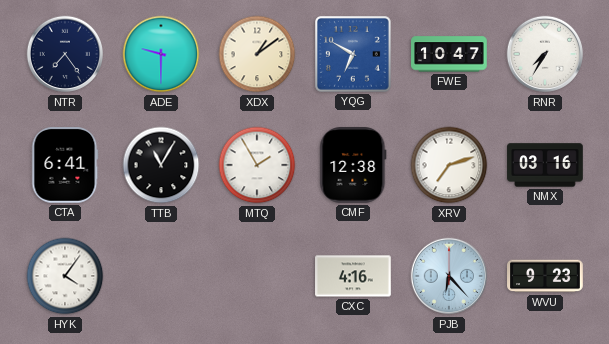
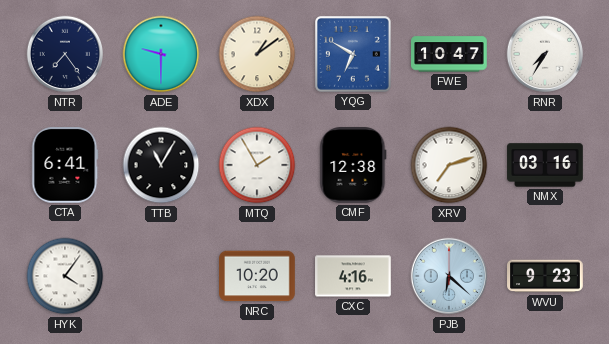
NRC: none -> 10:20
PJB: 6:23 -> 6:22
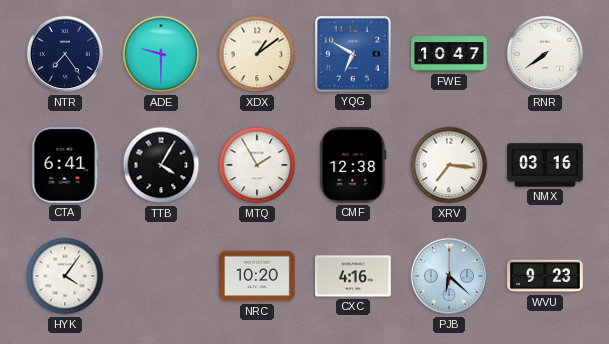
RNR: 7:35 -> 7:39
TTB: 11:05 -> 4:05
XRV: 7:12 -> 7:16
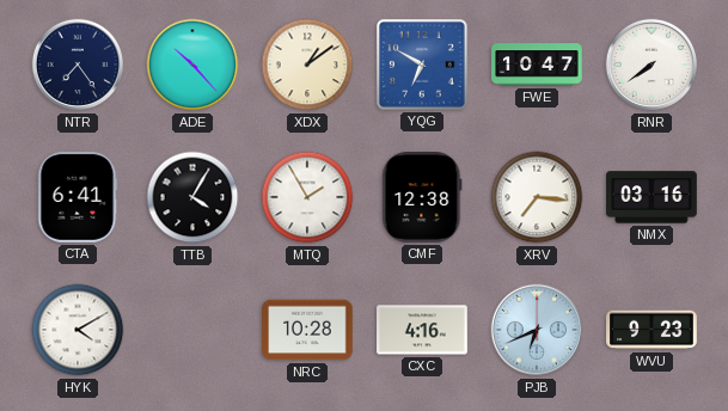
ADE: 9:30 -> 10:23
HYK: 4:06 -> 4:10
NRC: 10:20 -> 10:28
PJB: 6:22 -> 6:41
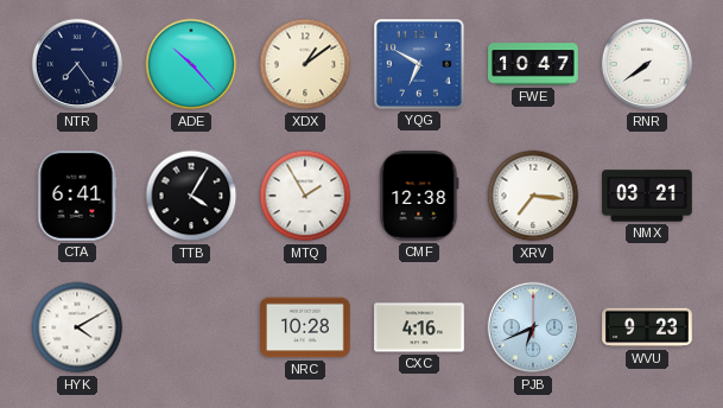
NMX: 03:16 -> 03:21
